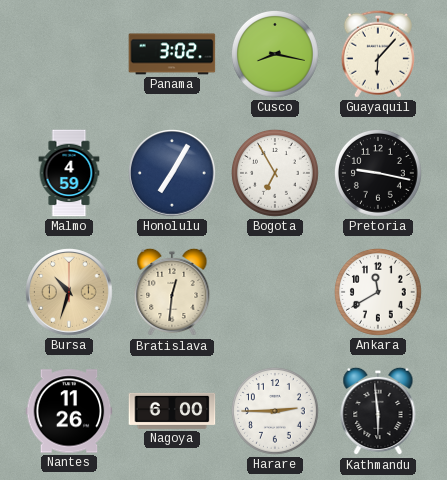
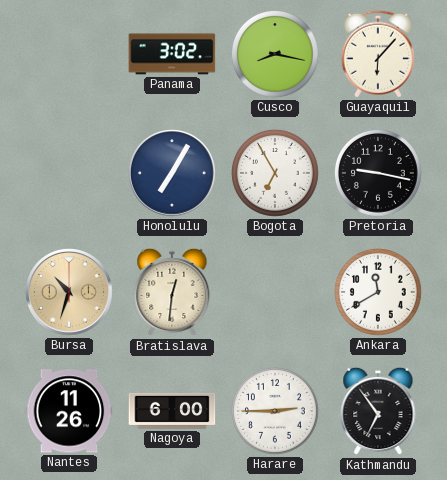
Malmo: 4:59 -> none
Kathmandu: 5:59 -> 6:54
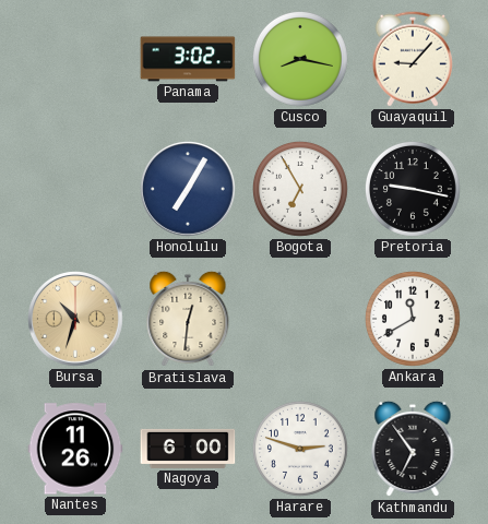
Guayaquil: 6:07 -> 9:07
Harare: 2:45 -> 2:48
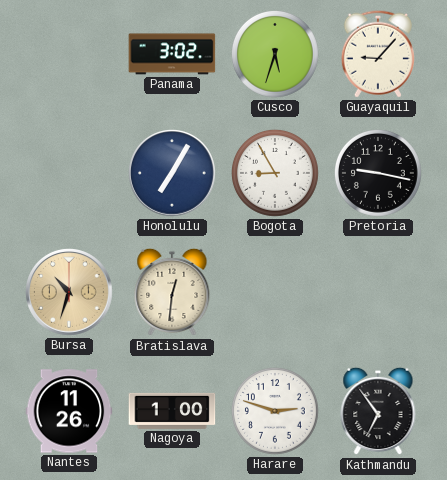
Cusco: 8:17 -> 5:33
Bogota: 6:55 -> 8:55
Ankara: 11:40 -> none
Nagoya: 6:00 -> 1:00
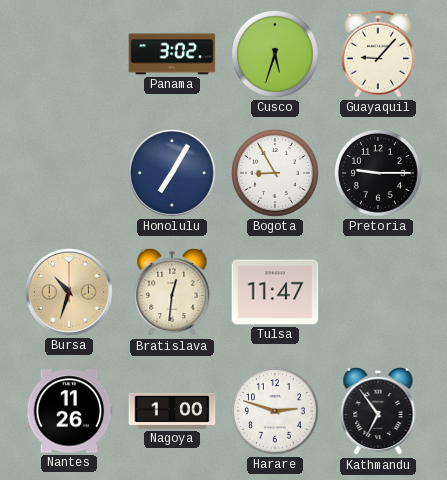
Pretoria: 9:17 -> 9:15
Tulsa: none -> 11:47
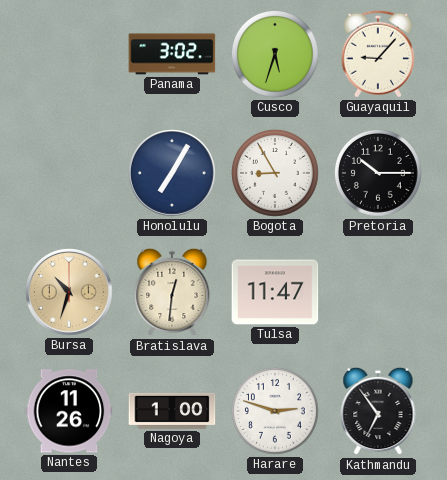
Pretoria: 9:15 -> 10:15
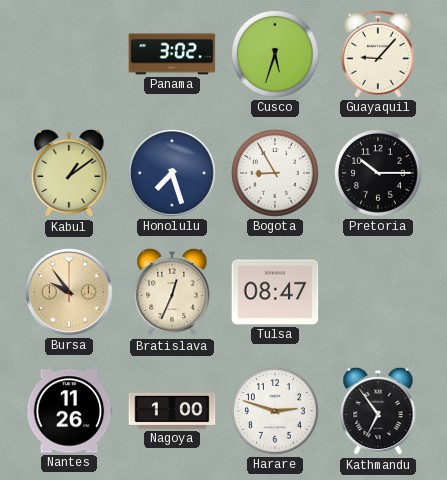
Kabul: none -> 1:09
Honolulu: 7:05 -> 7:27
Bursa: 10:33 -> 9:54
Bratislava: 12:31 -> 12:34
Tulsa: 11:47 -> 08:47
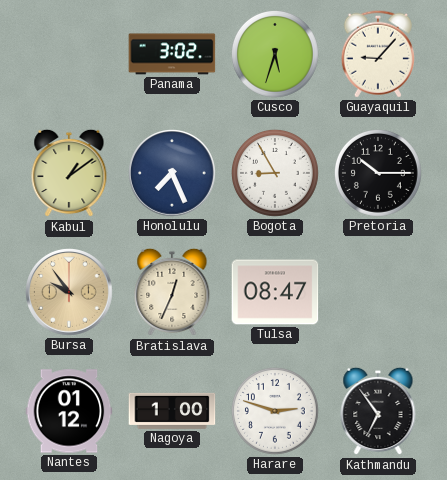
Honolulu: 7:27 -> 7:26
Nantes: 11:26 -> 01:12
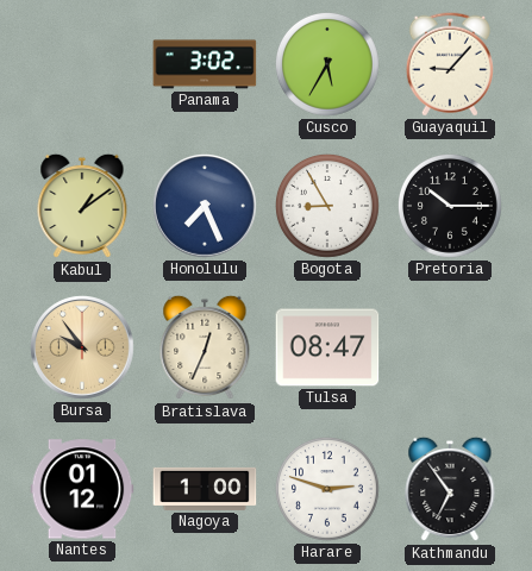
Cusco: 5:33 -> 5:35
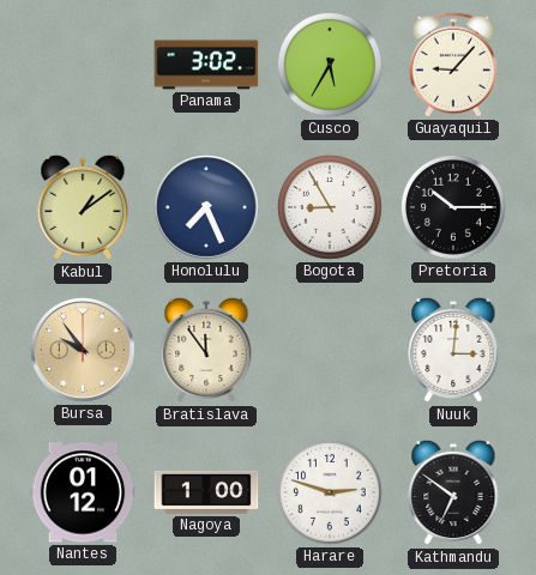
Bratislava: 12:34 -> 11:54
Tulsa: 08:47 -> none
Nuuk: none -> 3:01
Kathmandu: 6:54 -> 6:51
